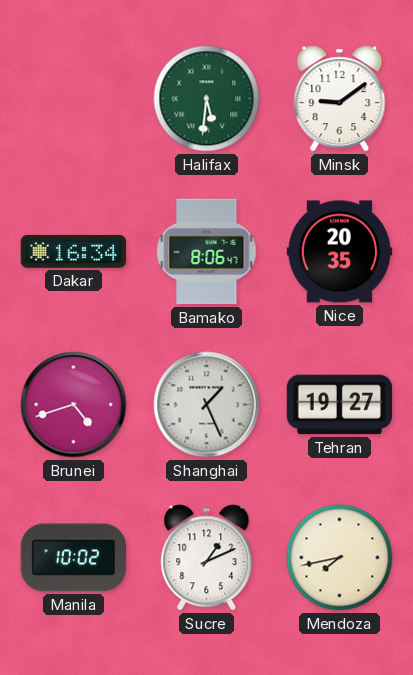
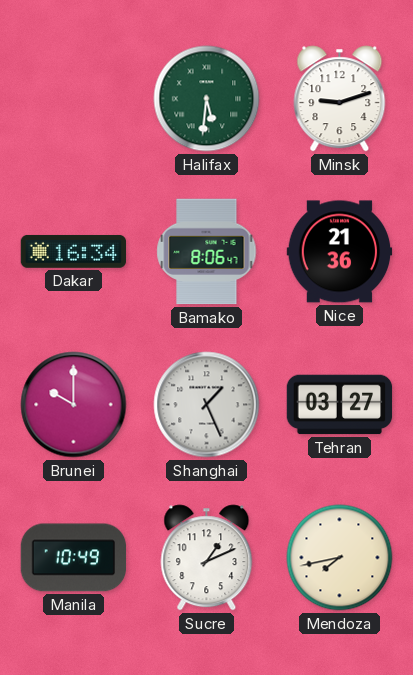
Minsk: 9:09 -> 9:12
Nice: 20:35 -> 21:36
Brunei: 4:42 -> 10:00
Tehran: 19:27 -> 03:27
Manila: 10:02 -> 10:49
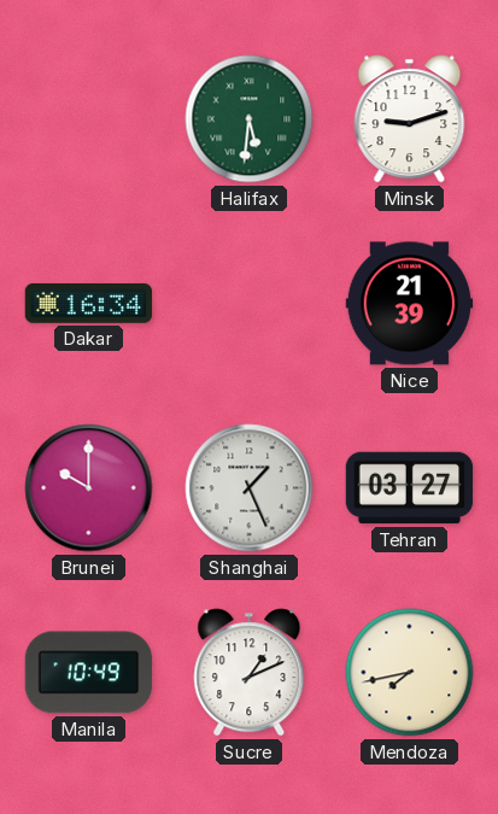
Bamako: 8:06 -> none
Nice: 21:36 -> 21:39
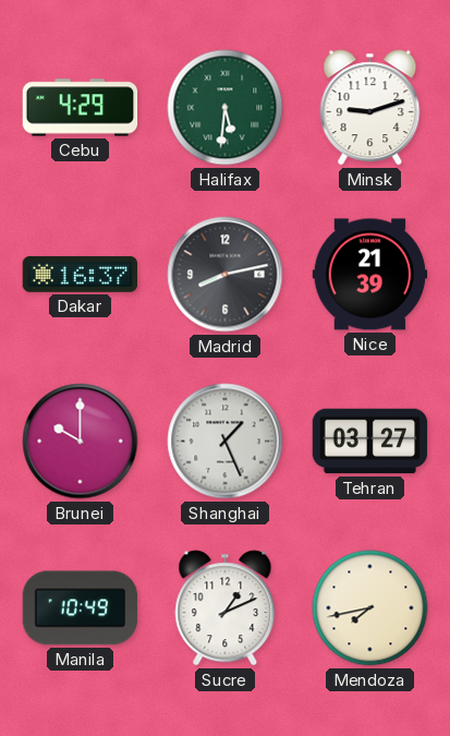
Cebu: none -> 4:29
Dakar: 16:34 -> 16:37
Madrid: none -> 8:13
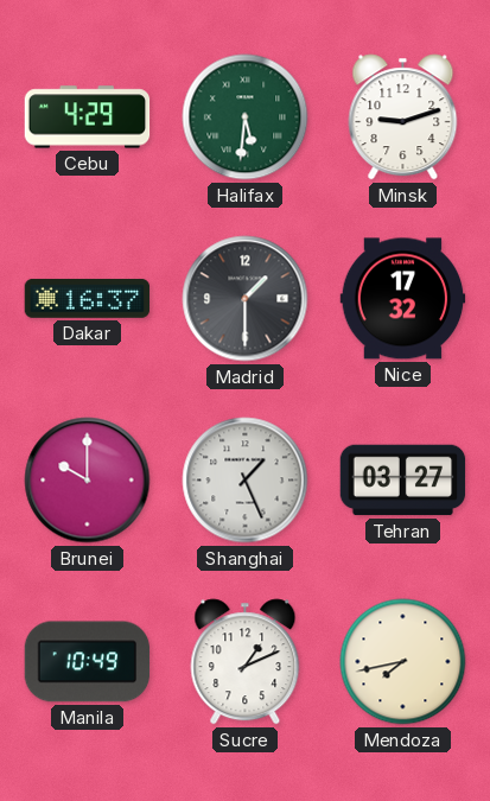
Madrid: 8:13 -> 1:30
Nice: 21:39 -> 17:32
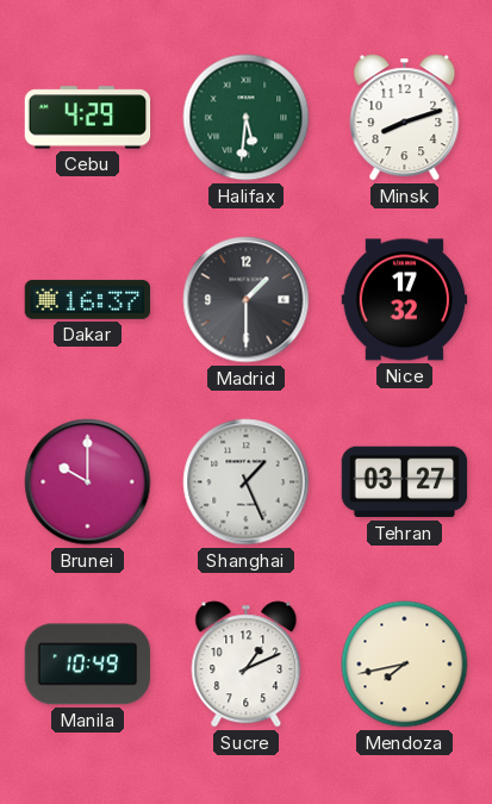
Minsk: 9:12 -> 8:12
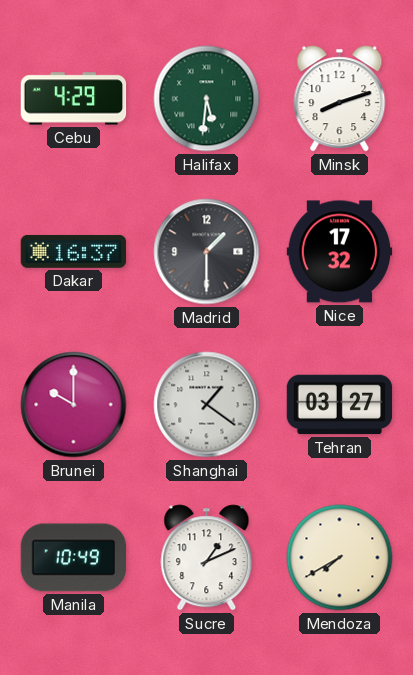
Shanghai: 1:26 -> 1:21
Mendoza: 7:43 -> 7:40
